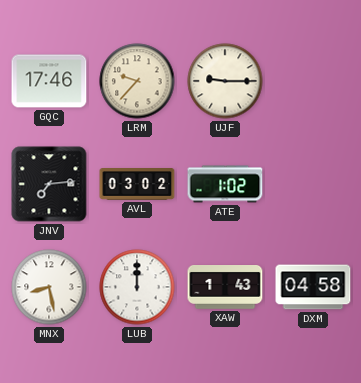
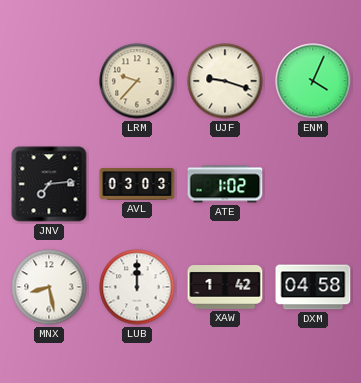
GQC: 17:46 -> none
UJF: 9:15 -> 9:18
ENM: none -> 4:04
AVL: 03:02 -> 03:03
XAW: 1:43 -> 1:42
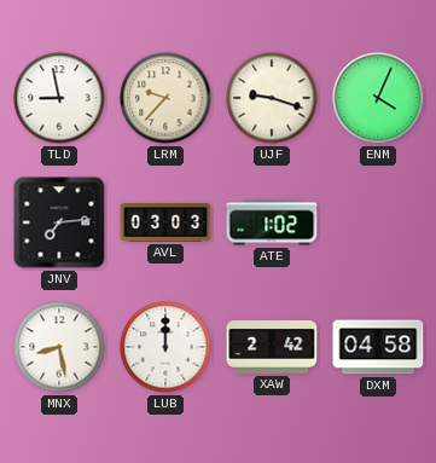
TLD: none -> 8:58
XAW: 1:42 -> 2:42
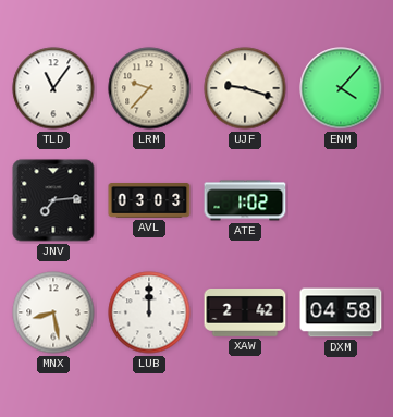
TLD: 8:58 -> 11:06
ENM: 4:04 -> 4:07
